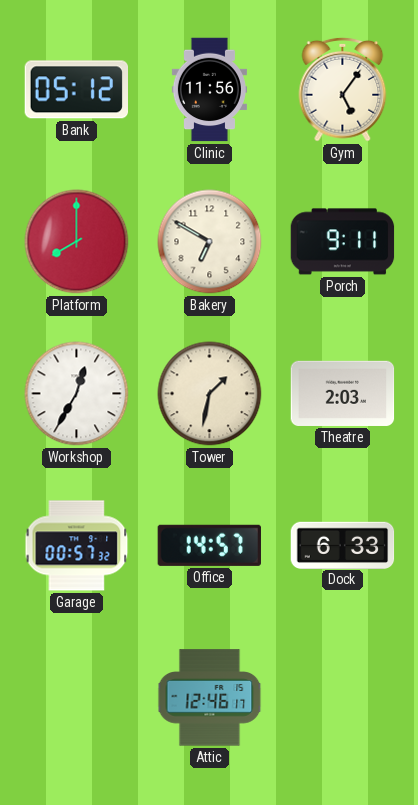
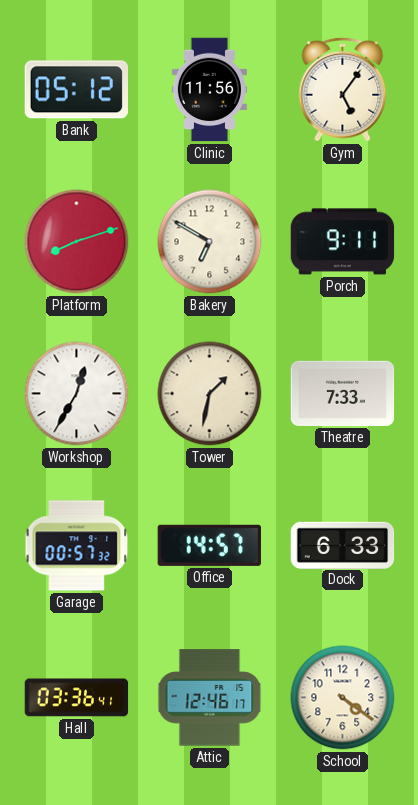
Platform: 8:00 -> 8:12
Theatre: 2:03 -> 7:33
Hall: none -> 03:36
School: none -> 4:21
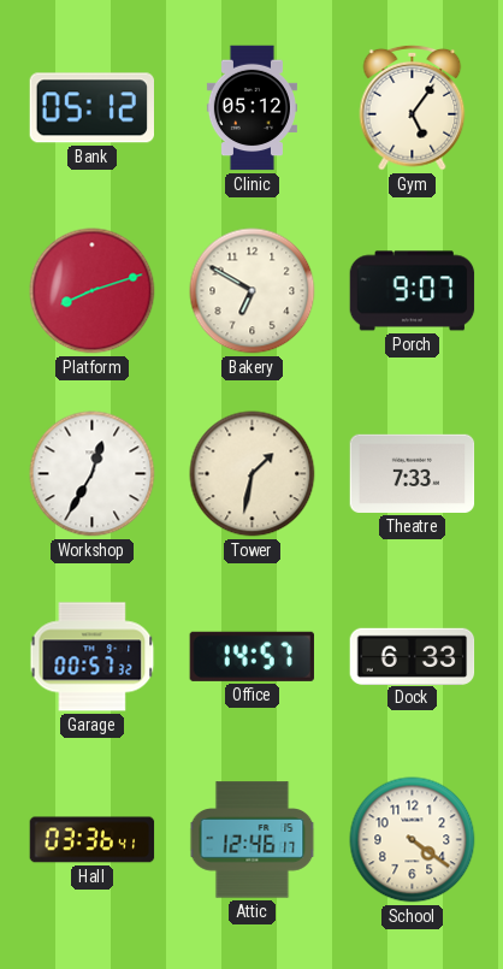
Clinic: 11:56 -> 05:12
Porch: 9:11 -> 9:07
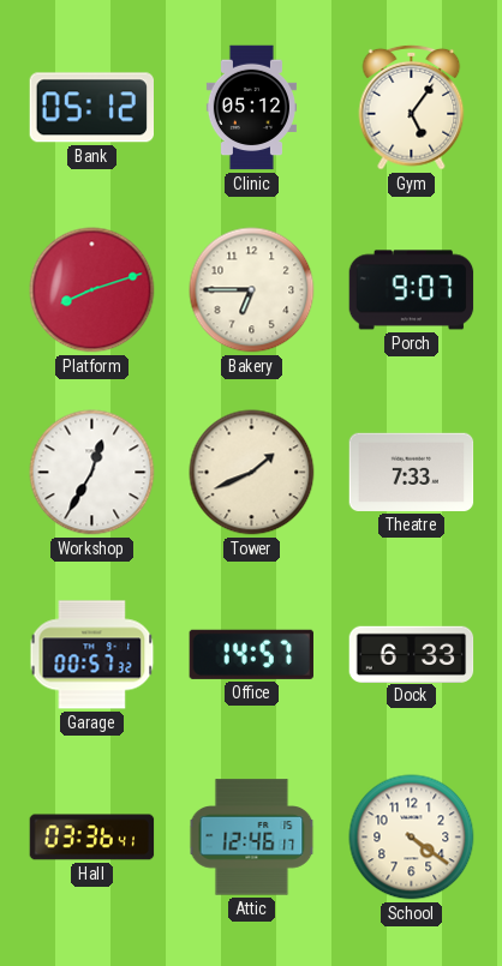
Bakery: 6:50 -> 6:45
Tower: 1:32 -> 1:41
